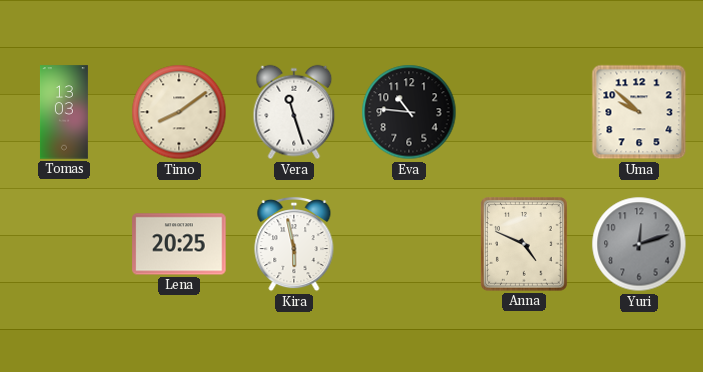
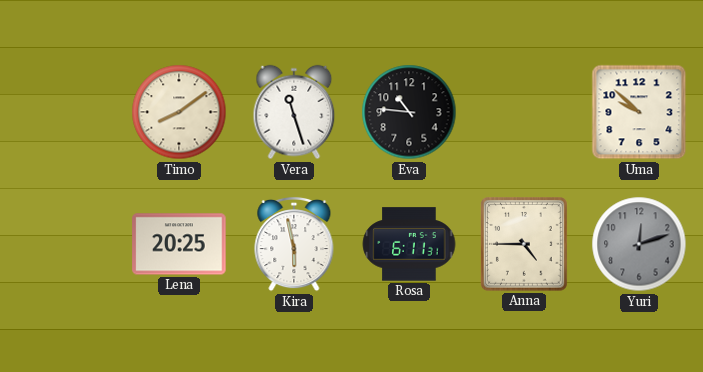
Tomas: 13:03 -> none
Rosa: none -> 6:11
Anna: 4:49 -> 4:45
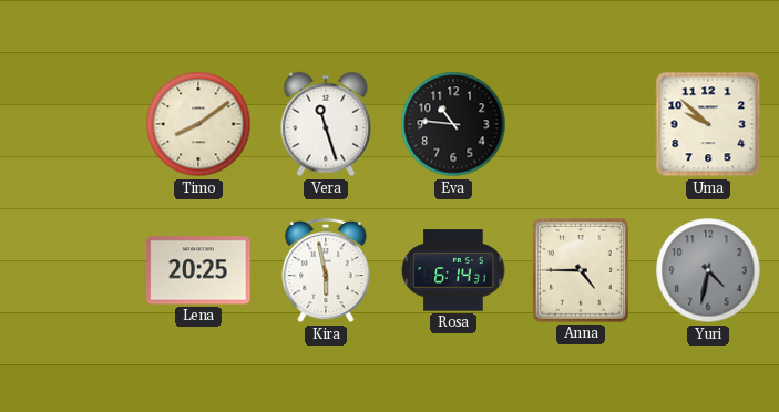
Rosa: 6:11 -> 6:14
Yuri: 12:12 -> 4:32
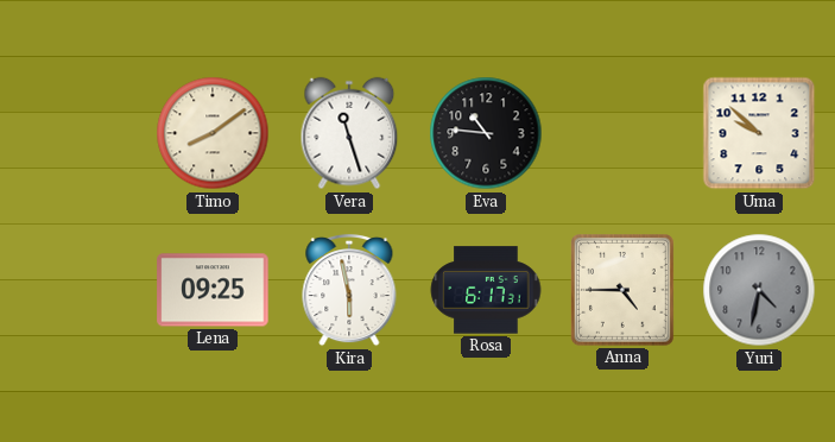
Lena: 20:25 -> 09:25
Rosa: 6:14 -> 6:17
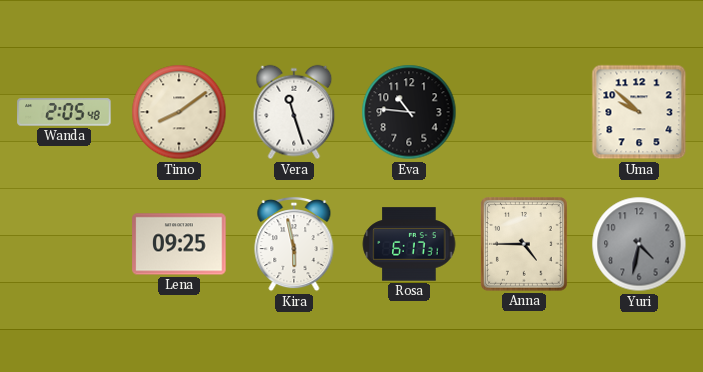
Wanda: none -> 2:05
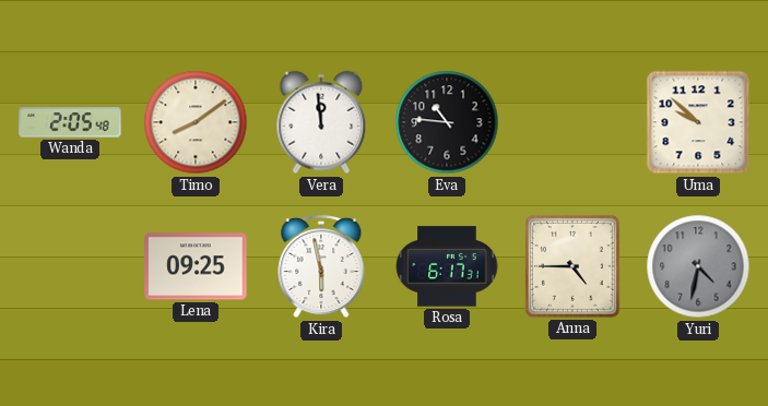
Vera: 11:27 -> 11:59
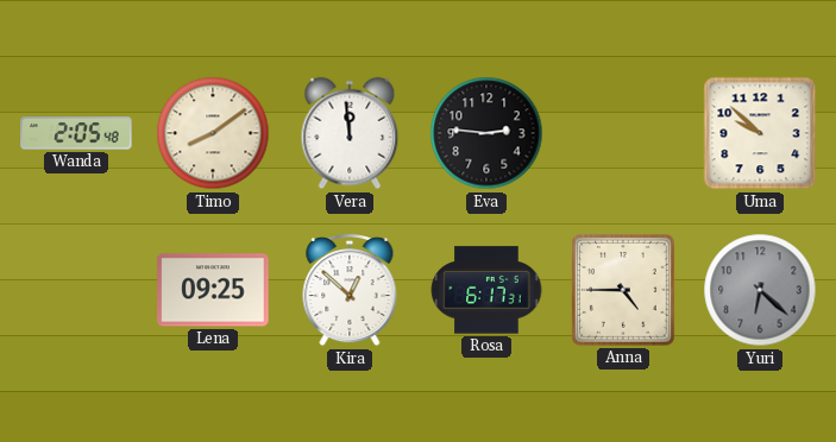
Eva: 10:46 -> 2:46
Kira: 5:58 -> 12:52
Yuri: 4:32 -> 6:22
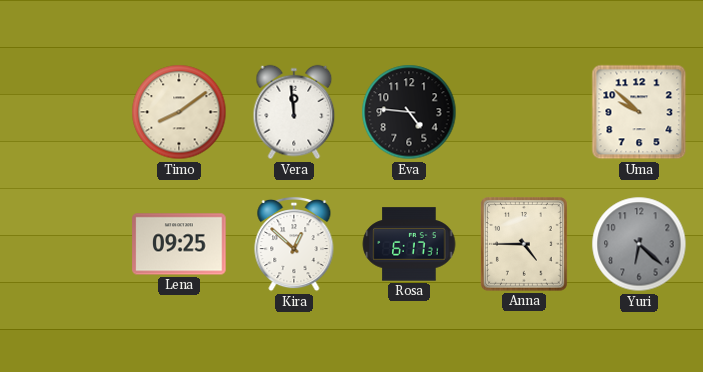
Wanda: 2:05 -> none
Eva: 2:46 -> 4:46
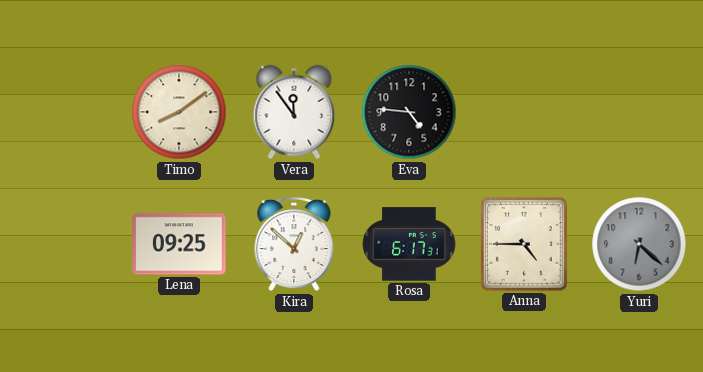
Vera: 11:59 -> 11:54
Uma: 9:52 -> none
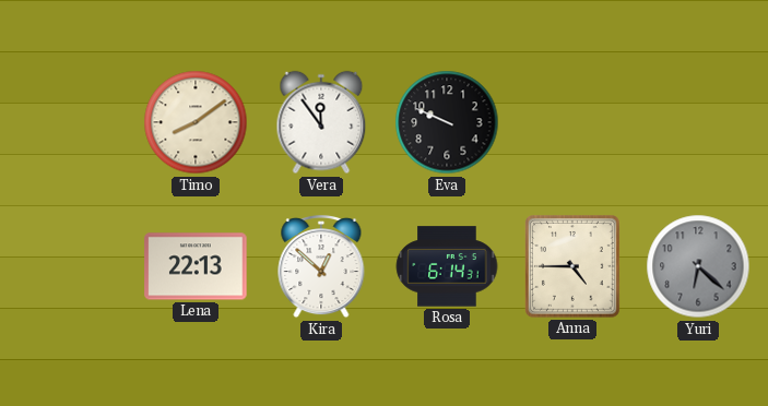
Eva: 4:46 -> 9:49
Lena: 09:25 -> 22:13
Rosa: 6:17 -> 6:14
